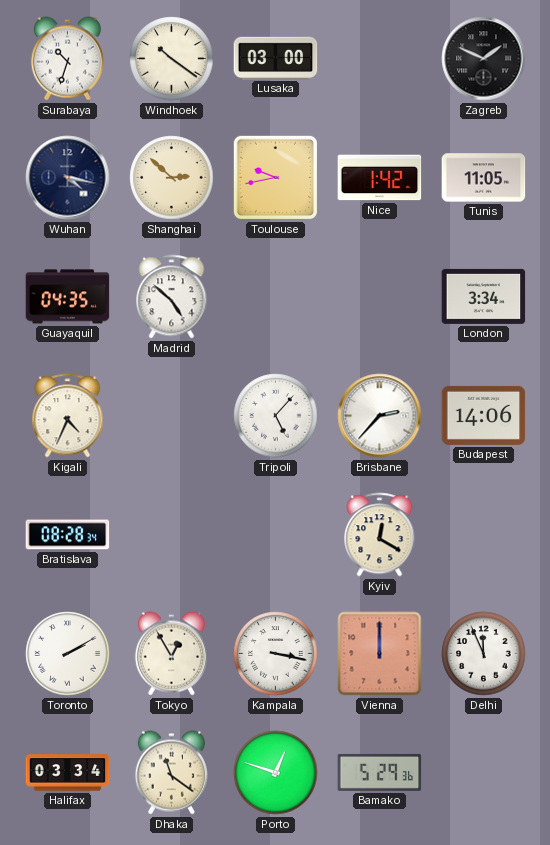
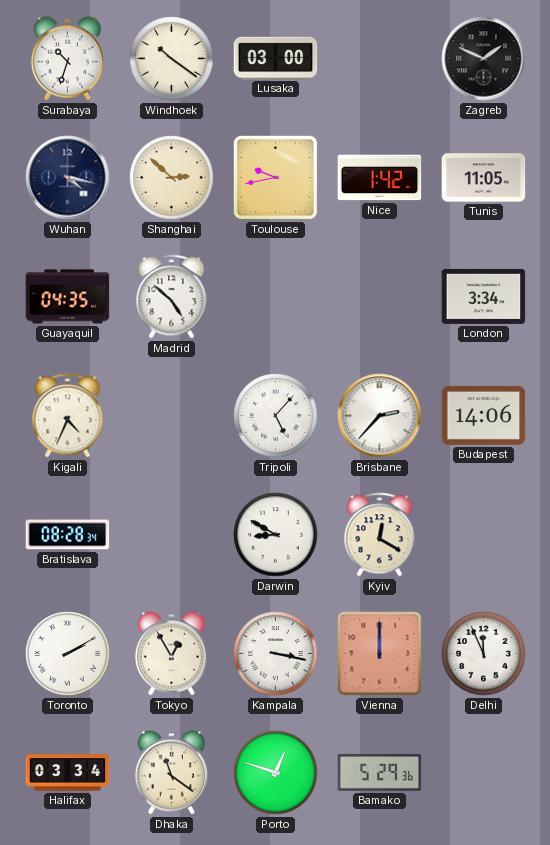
Darwin: none -> 8:50
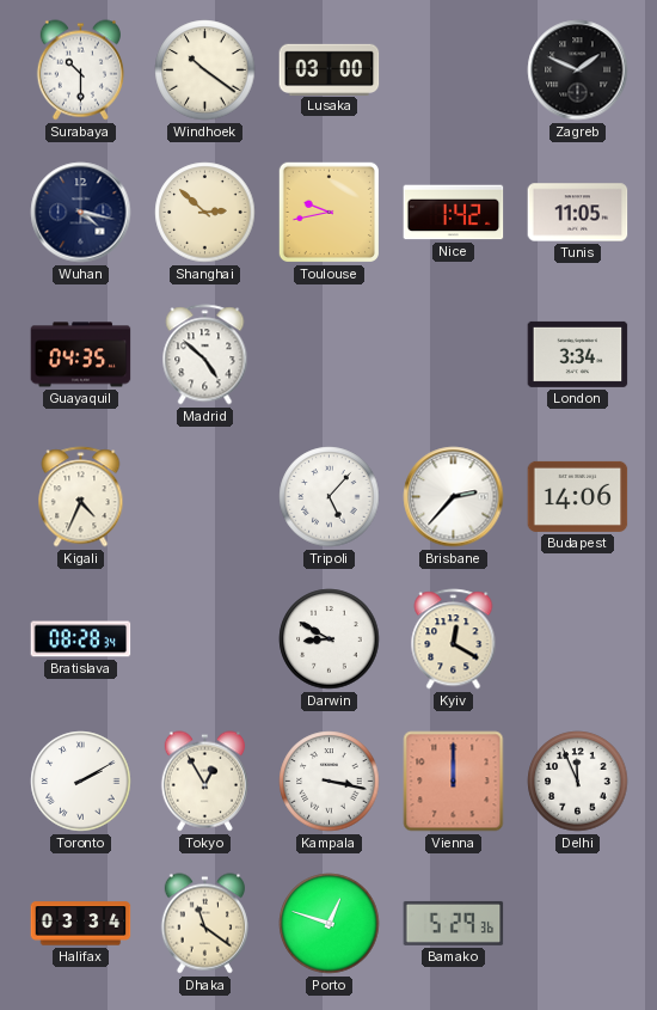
Surabaya: 10:33 -> 10:30
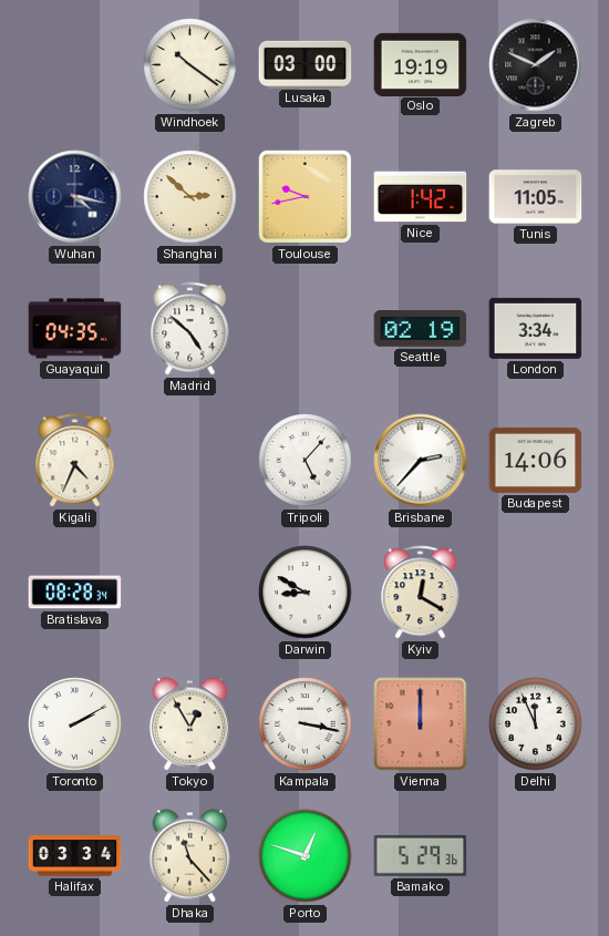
Surabaya: 10:30 -> none
Oslo: none -> 19:19
Seattle: none -> 02:19
Dhaka: 11:21 -> 11:23
